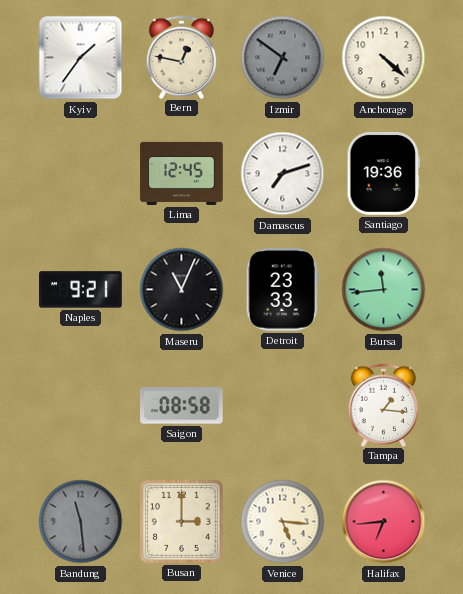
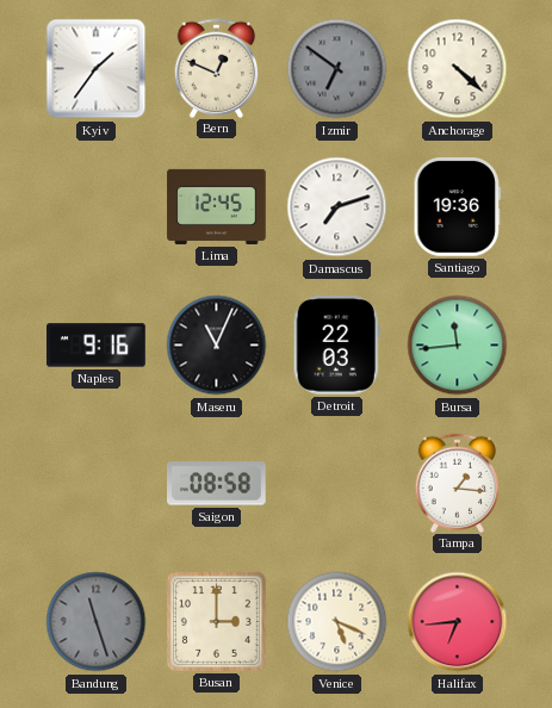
Bern: 12:47 -> 12:49
Naples: 9:21 -> 9:16
Detroit: 23:33 -> 22:03
Bandung: 11:29 -> 11:27
Venice: 5:16 -> 5:19
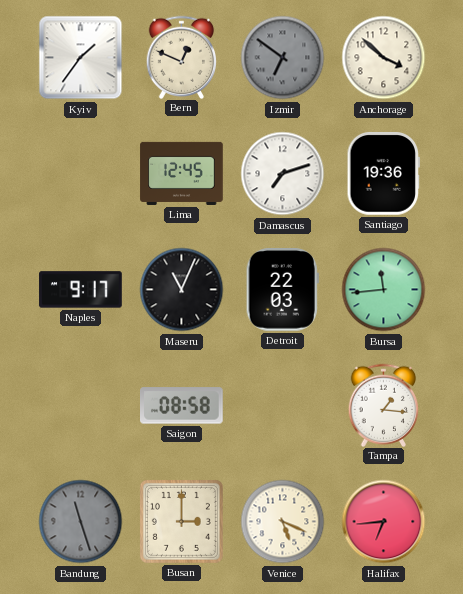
Anchorage: 4:22 -> 3:52
Naples: 9:16 -> 9:17
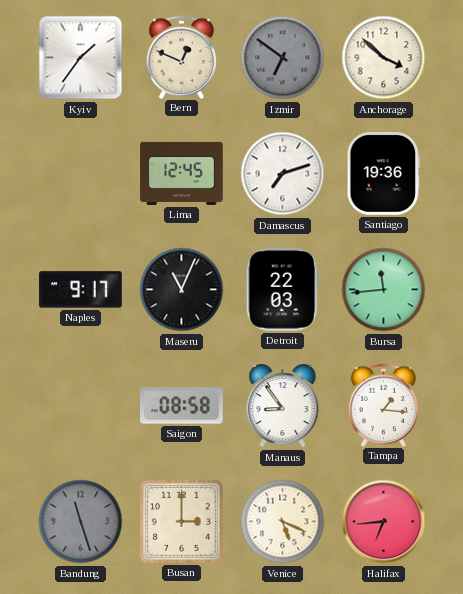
Manaus: none -> 8:54
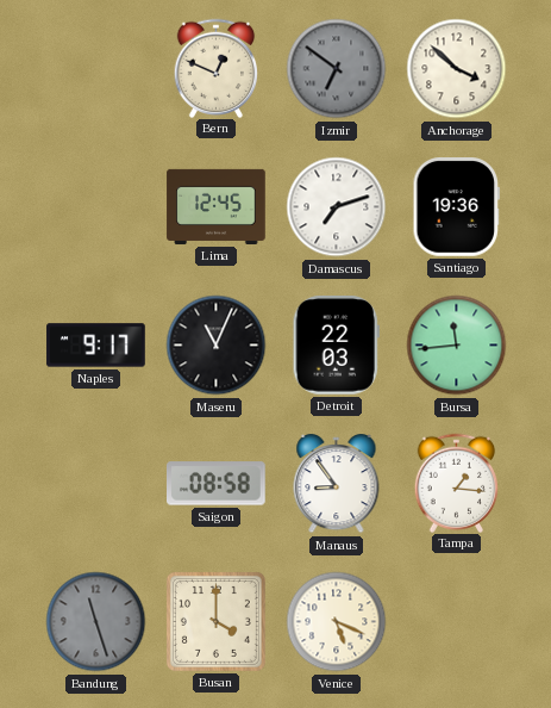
Kyiv: 1:36 -> none
Busan: 3:00 -> 4:00
Halifax: 6:44 -> none
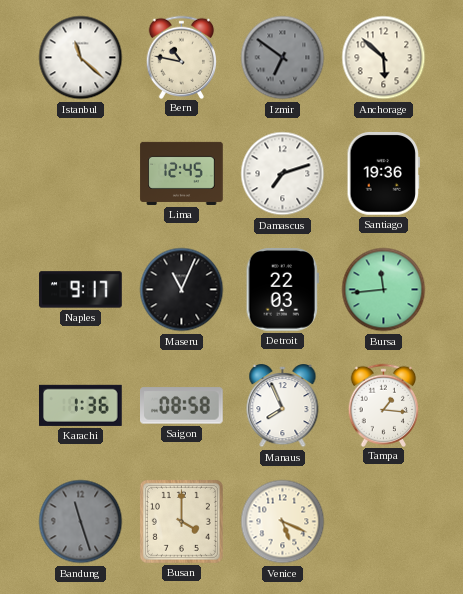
Istanbul: none -> 11:22
Bern: 12:49 -> 10:47
Anchorage: 3:52 -> 5:52
Karachi: none -> 1:36
Manaus: 8:54 -> 7:56
